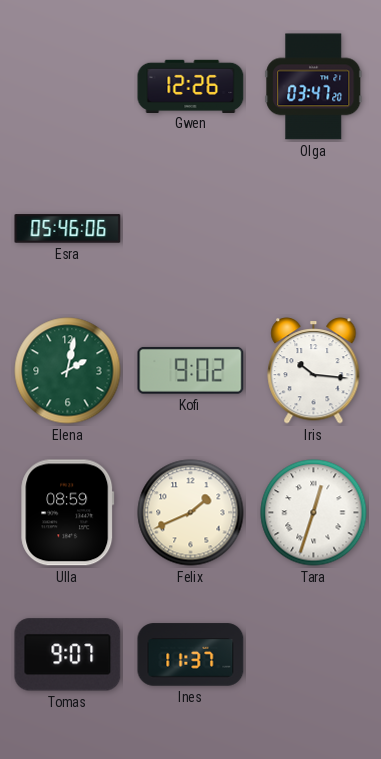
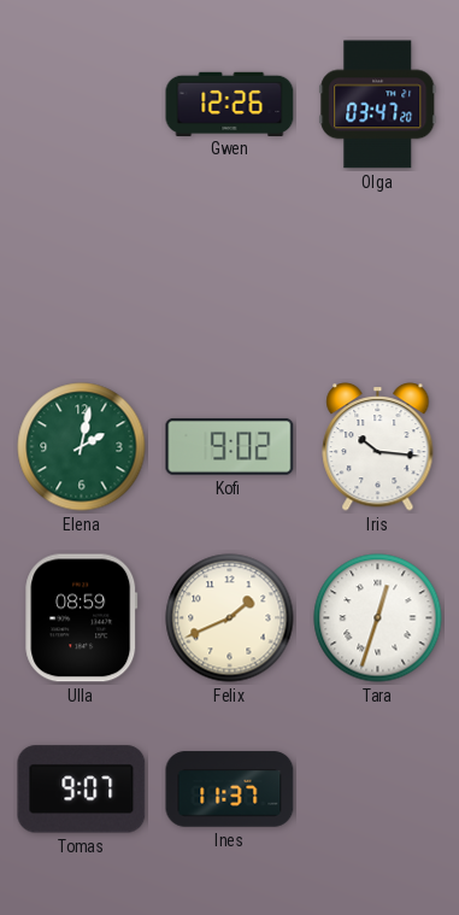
Esra: 05:46 -> none
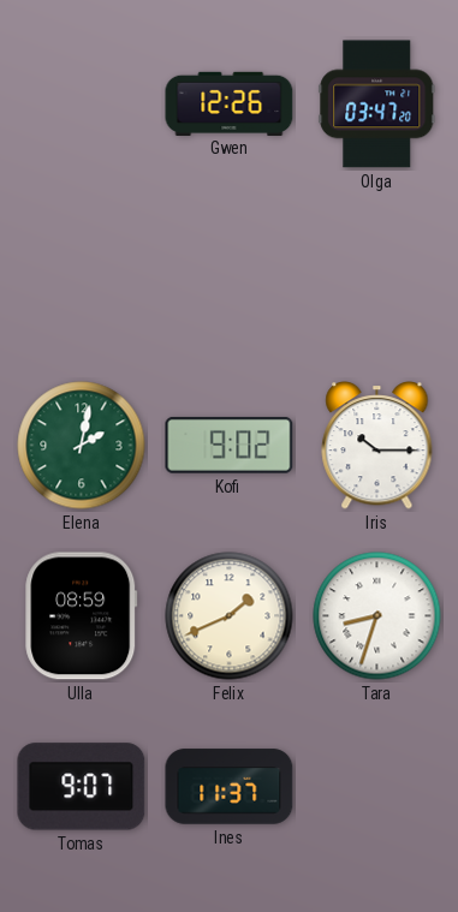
Iris: 10:16 -> 10:15
Tara: 12:33 -> 8:33
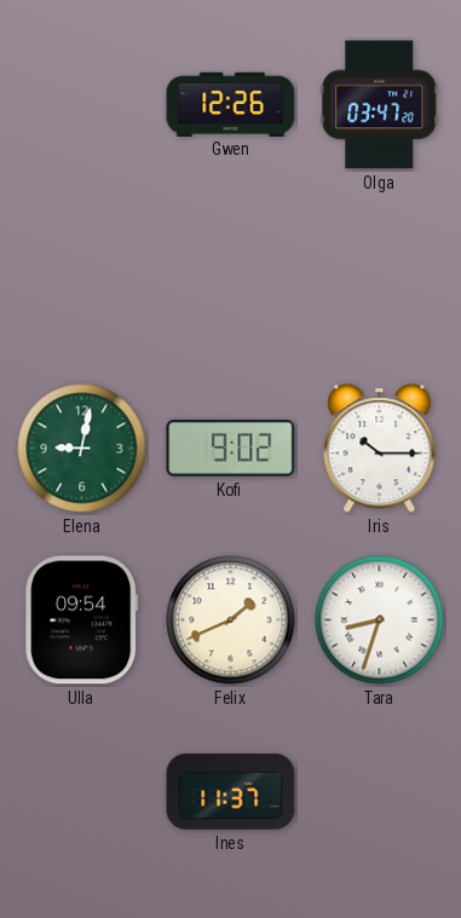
Elena: 2:02 -> 9:02
Ulla: 08:59 -> 09:54
Tomas: 9:07 -> none
